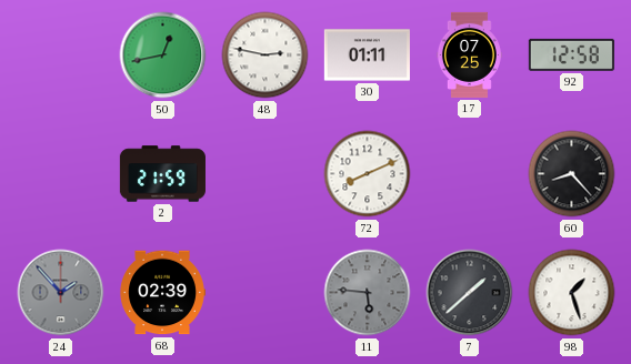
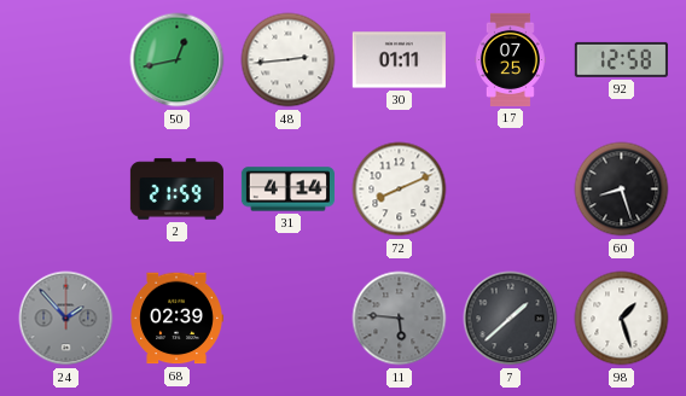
48: 2:47 -> 2:44
31: none -> 4:14
60: 8:23 -> 8:27
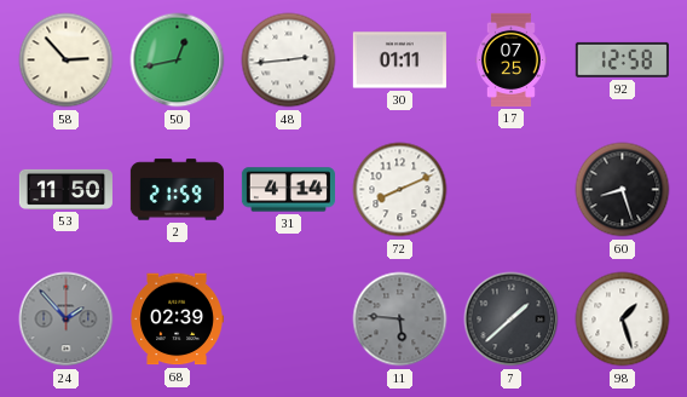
58: none -> 2:53
53: none -> 11:50
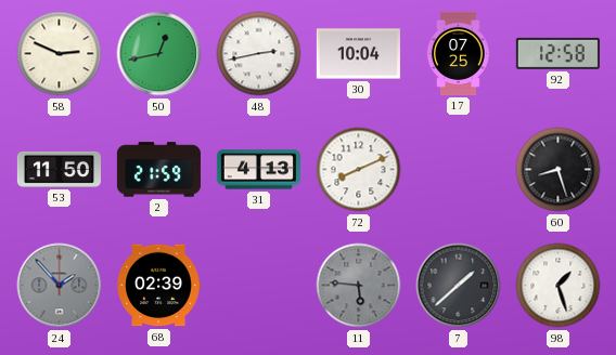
58: 2:53 -> 2:49
48: 2:44 -> 2:43
30: 01:11 -> 10:04
31: 4:14 -> 4:13
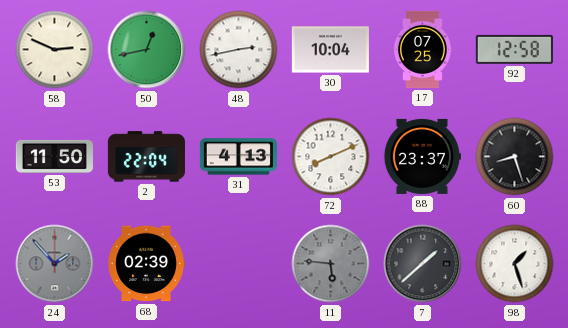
2: 21:59 -> 22:04
88: none -> 23:37
